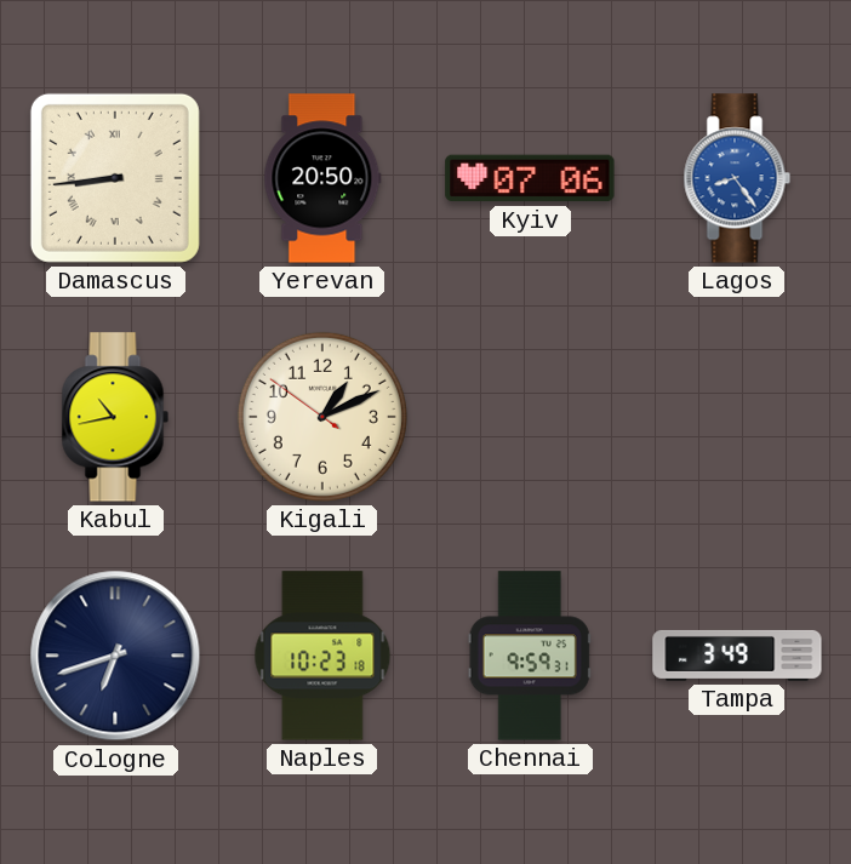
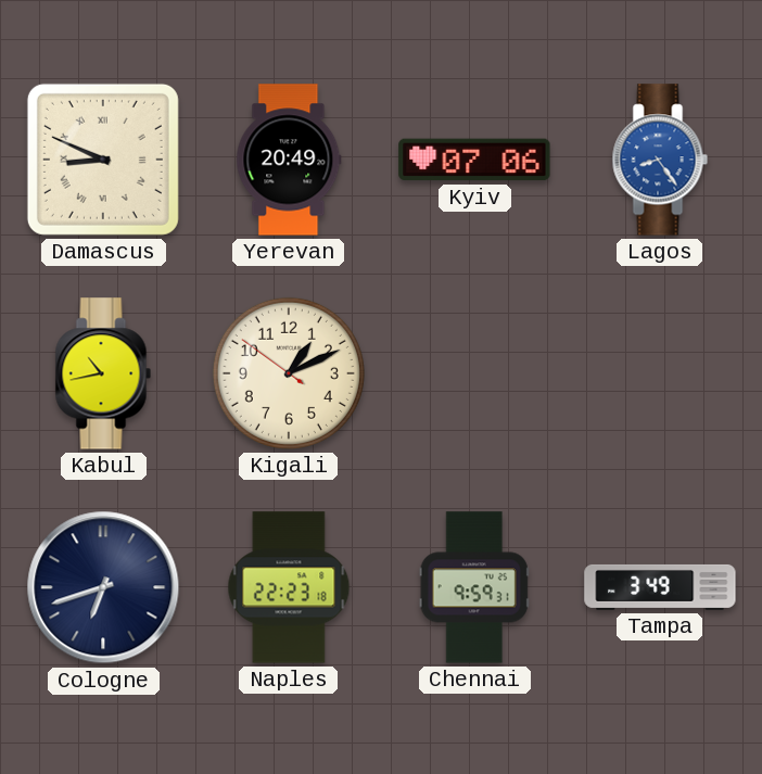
Damascus: 8:44 -> 8:49
Yerevan: 20:50 -> 20:49
Naples: 10:23 -> 22:23
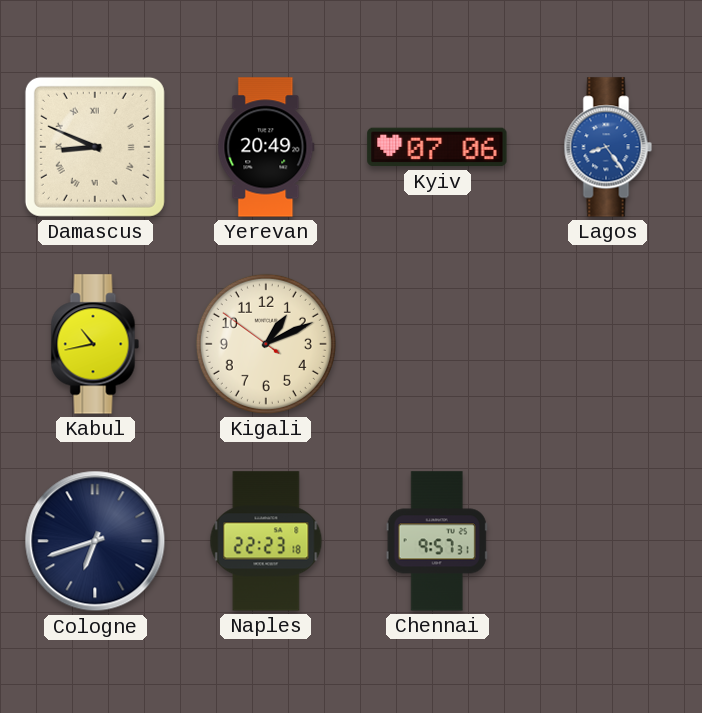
Chennai: 9:59 -> 9:57
Tampa: 3:49 -> none
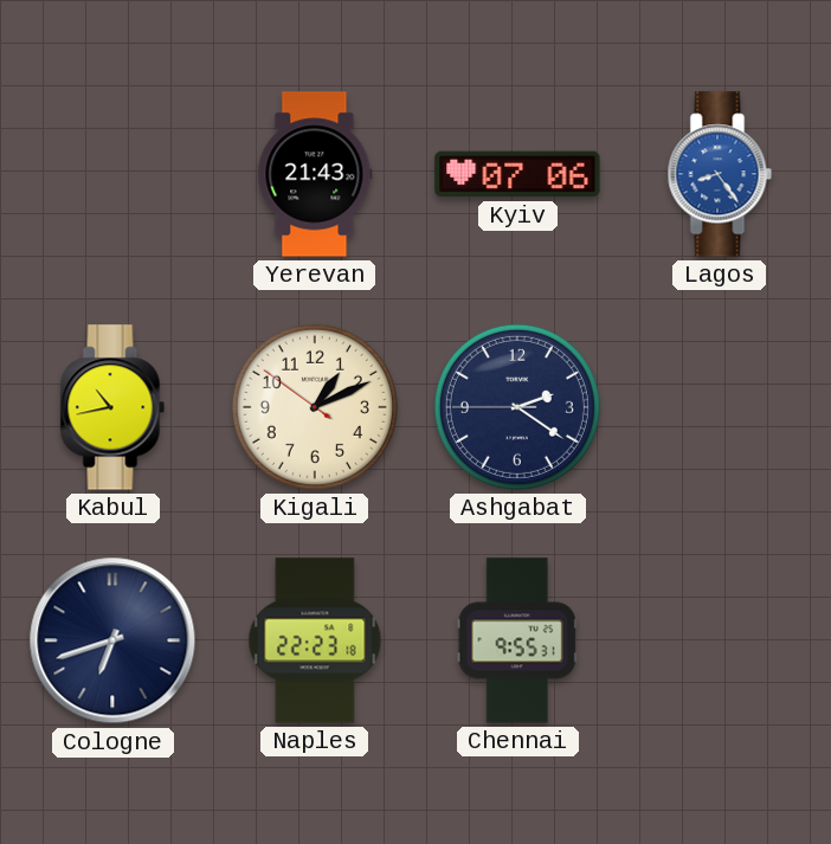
Damascus: 8:49 -> none
Yerevan: 20:49 -> 21:43
Ashgabat: none -> 2:20
Chennai: 9:57 -> 9:55
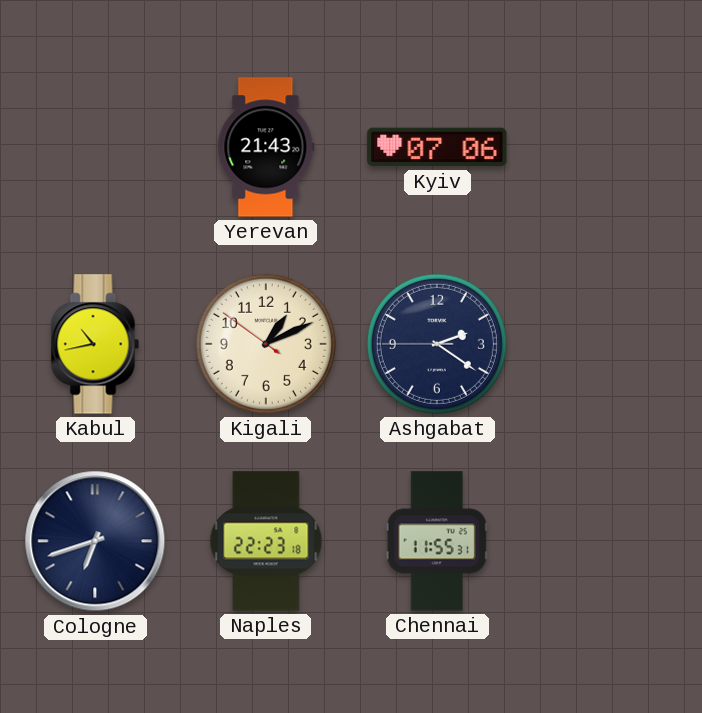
Lagos: 8:24 -> none
Chennai: 9:55 -> 11:55
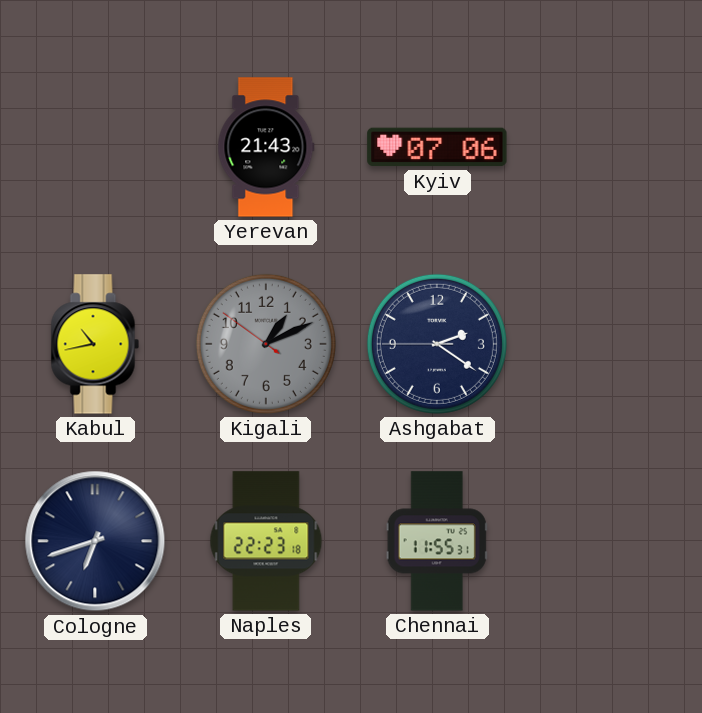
Kigali dial: cream -> grey
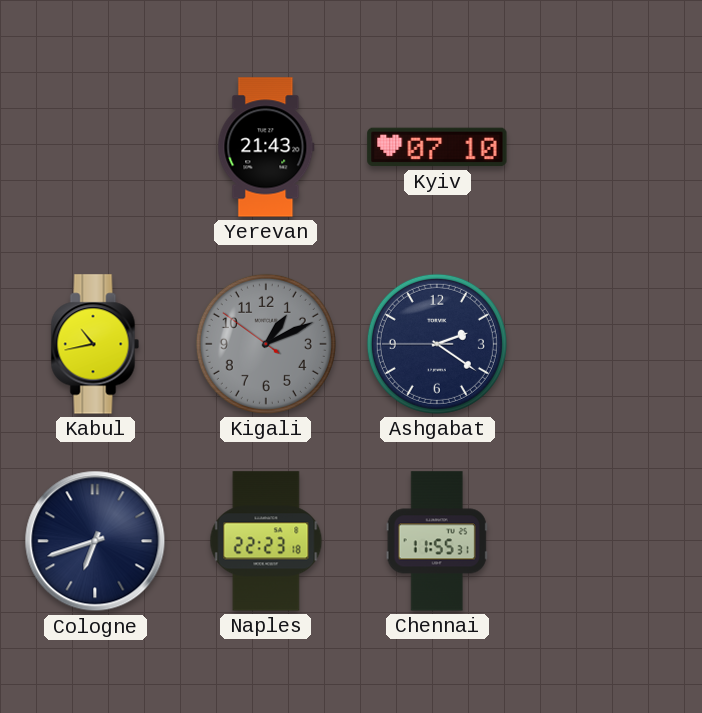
Kyiv: 07:06 -> 07:10
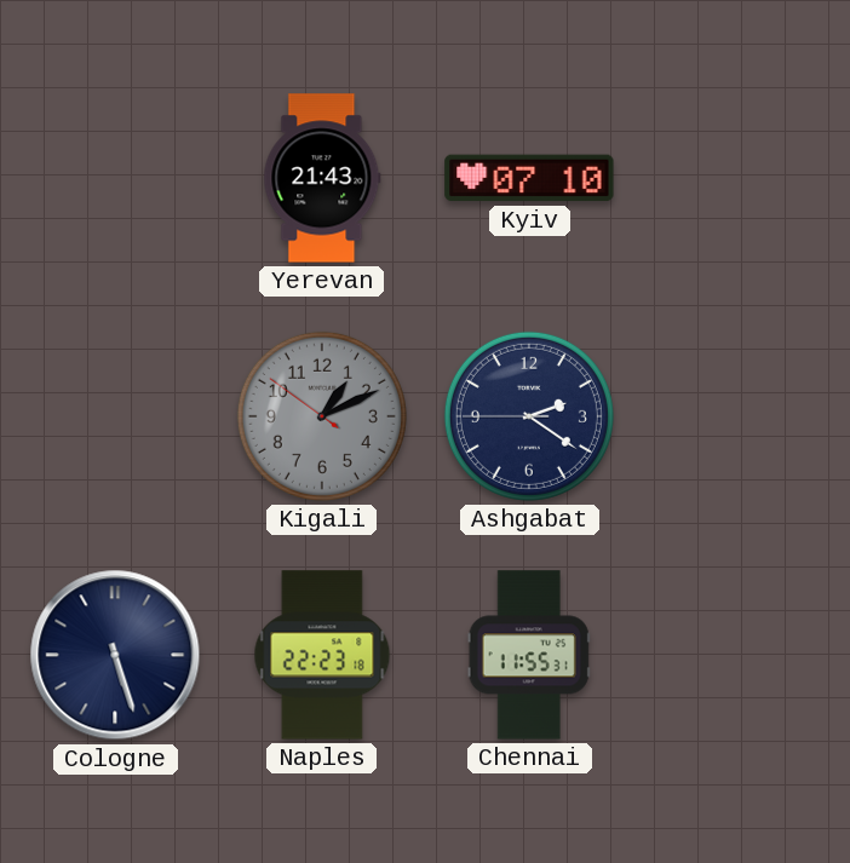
Kabul: 10:43 -> none
Cologne: 6:42 -> 5:27
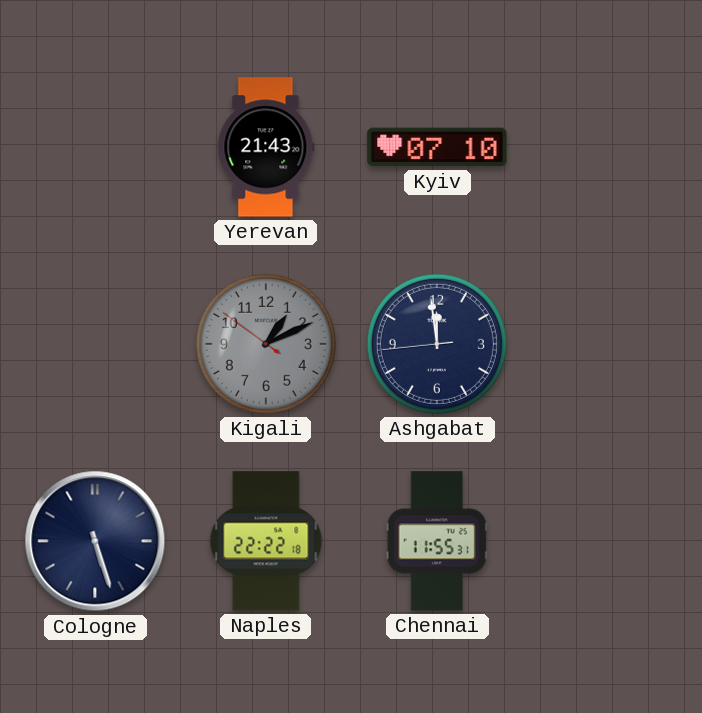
Ashgabat: 2:20 -> 11:58
Naples: 22:23 -> 22:22
